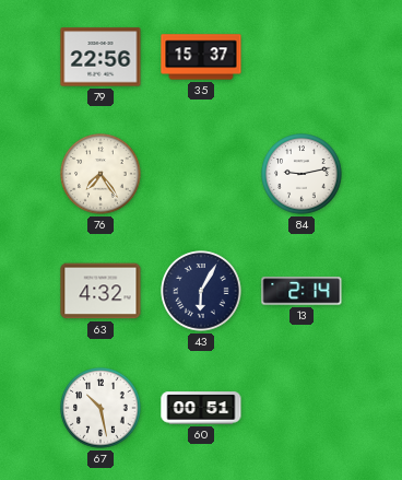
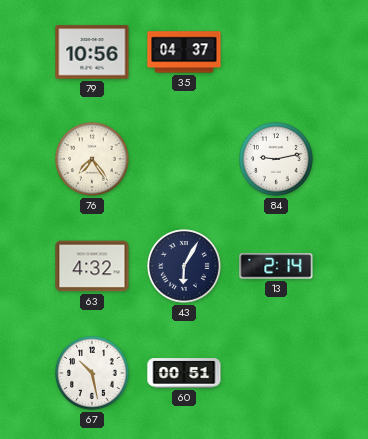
79: 22:56 -> 10:56
35: 15:37 -> 04:37
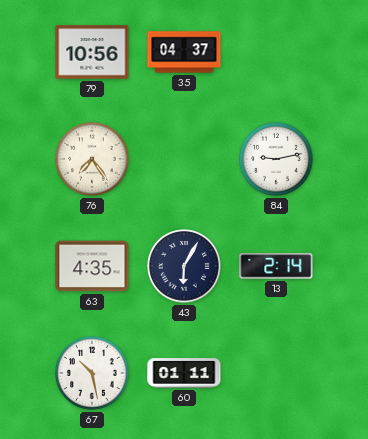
63: 4:32 -> 4:35
60: 00:51 -> 01:11
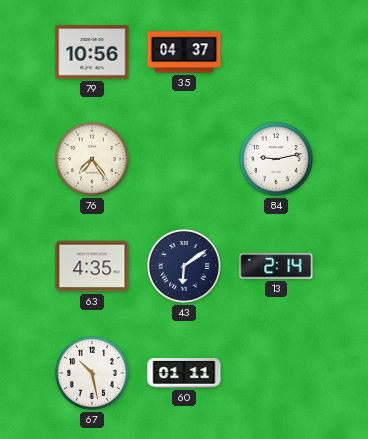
43: 6:05 -> 6:09
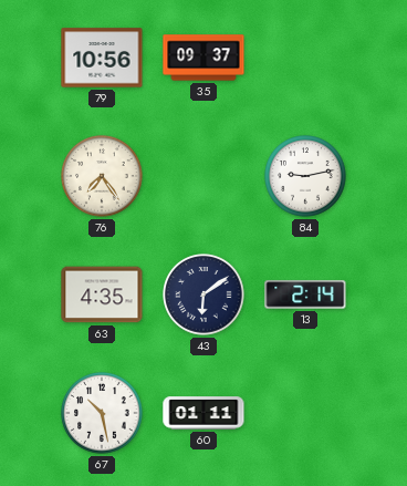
35: 04:37 -> 09:37
